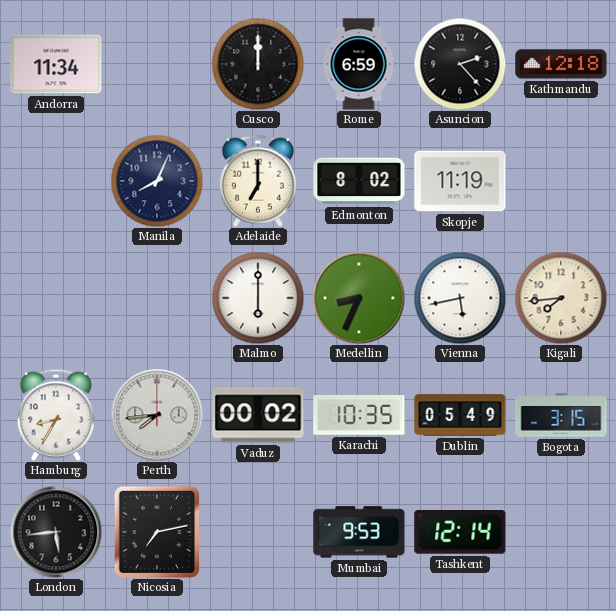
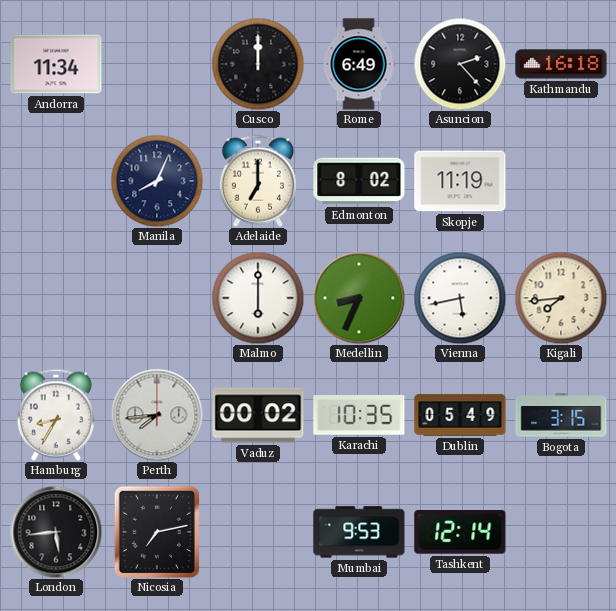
Rome: 6:59 -> 6:49
Kathmandu: 12:18 -> 16:18
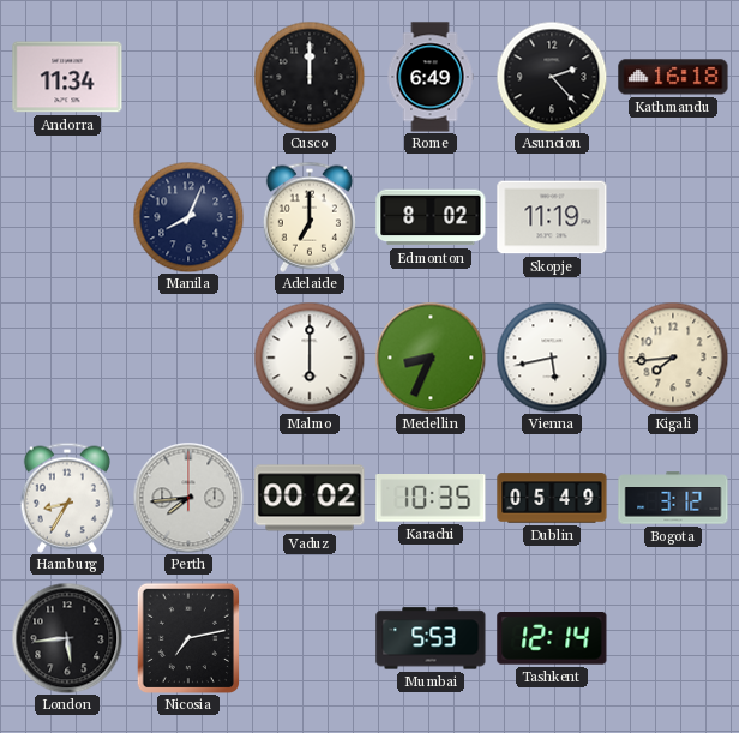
Bogota: 3:15 -> 3:12
Mumbai: 9:53 -> 5:53
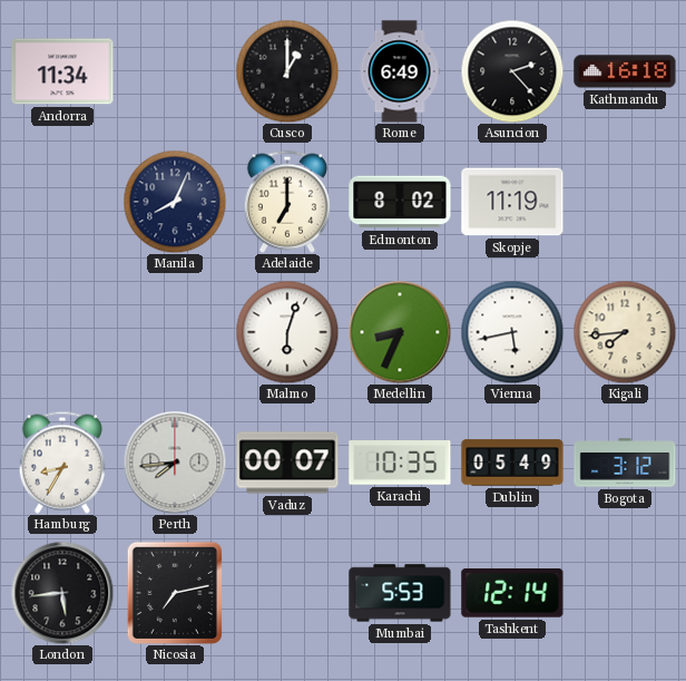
Cusco: 12:00 -> 1:00
Malmo: 6:00 -> 6:03
Vaduz: 00:02 -> 00:07
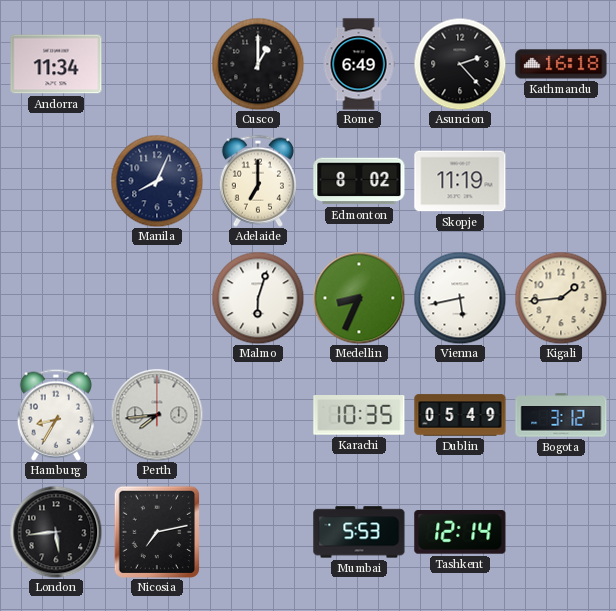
Kigali: 7:44 -> 1:44
Vaduz: 00:07 -> none
